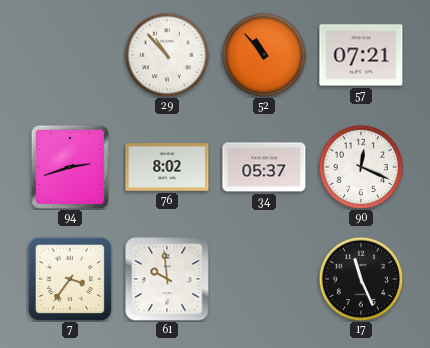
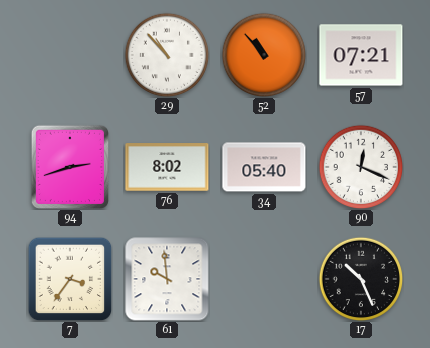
34: 05:37 -> 05:40
17: 11:26 -> 10:26
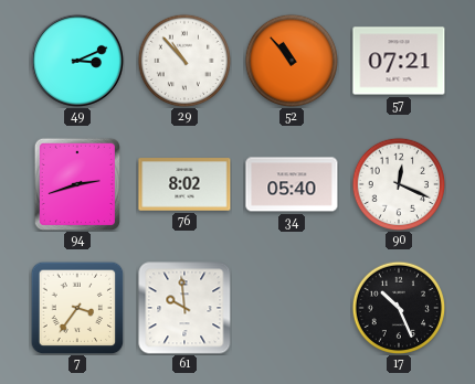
49: none -> 3:11
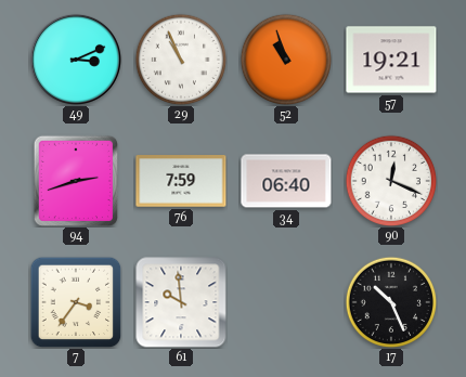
29: 10:53 -> 10:56
52: 10:53 -> 10:57
57: 07:21 -> 19:21
76: 8:02 -> 7:59
34: 05:40 -> 06:40
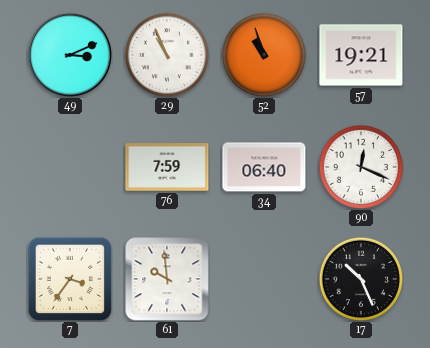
94: 2:42 -> none
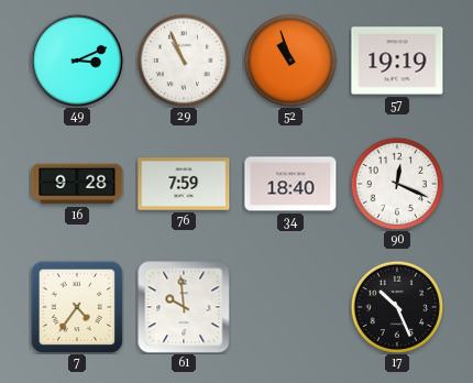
57: 19:21 -> 19:19
16: none -> 9:28
34: 06:40 -> 18:40
7: 3:36 -> 4:36
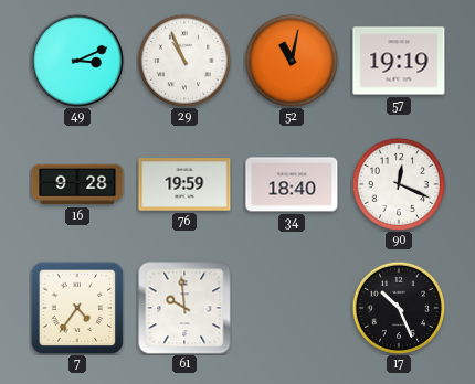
52: 10:57 -> 11:02
76: 7:59 -> 19:59
